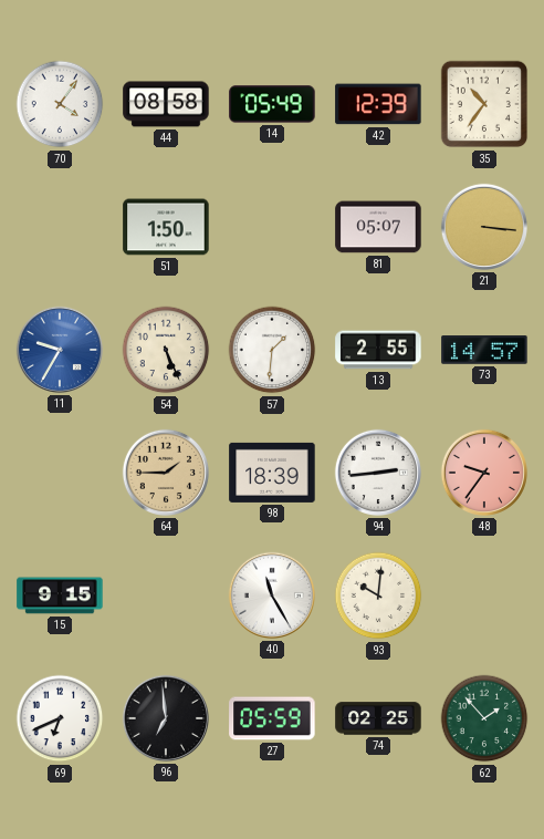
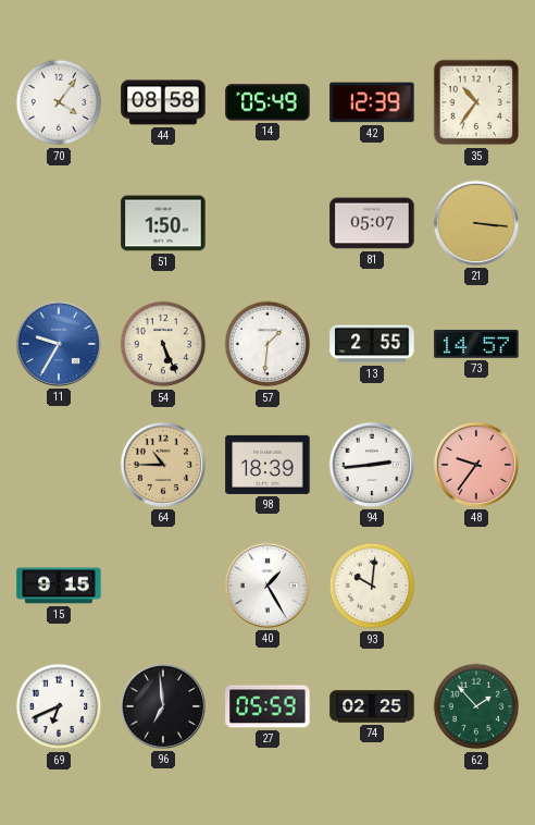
64: 1:45 -> 10:45
40: 11:25 -> 1:25
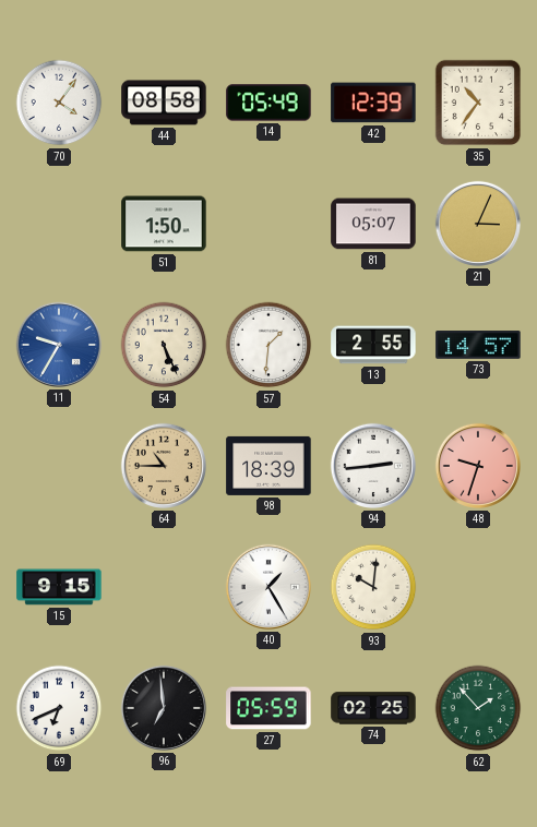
21: 3:16 -> 3:04
48: 9:36 -> 9:33
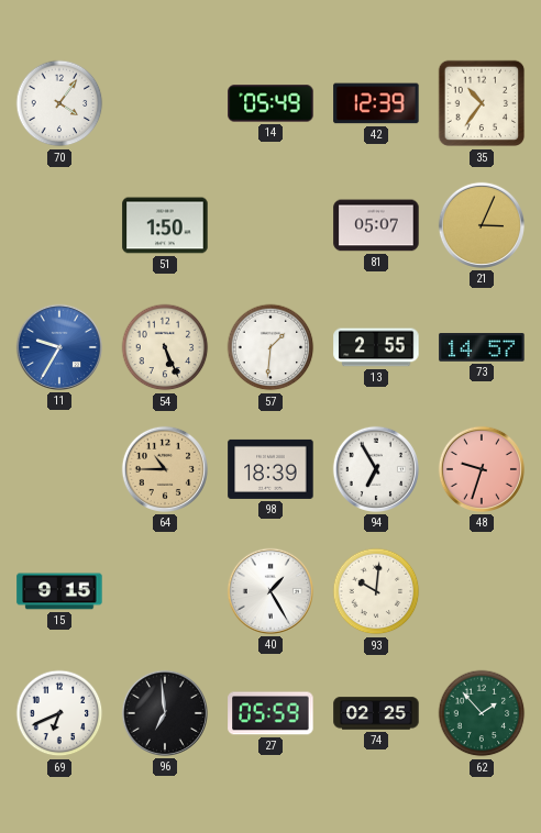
44: 08:58 -> none
94: 2:44 -> 6:55
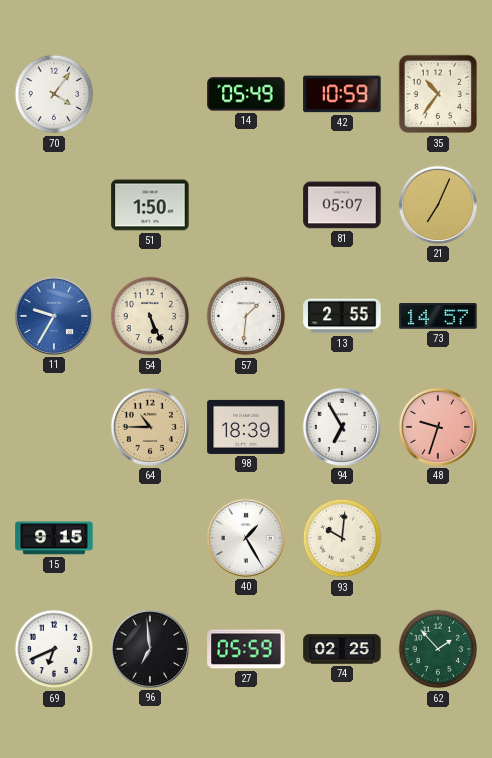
42: 12:39 -> 10:59
21: 3:04 -> 7:04
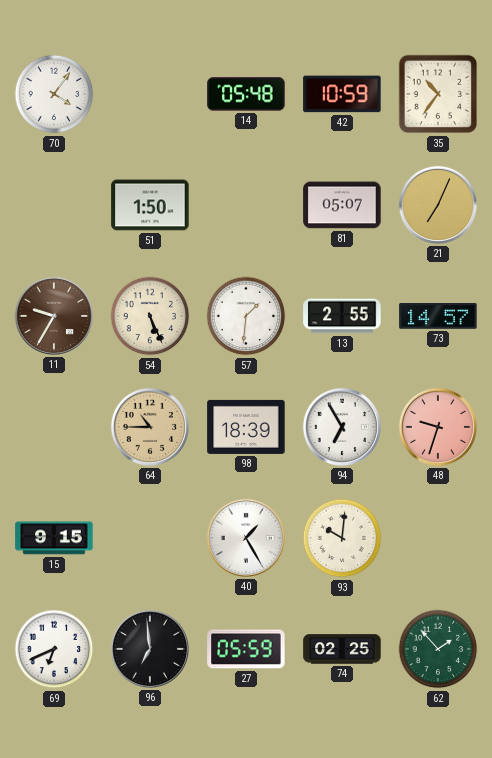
14: 05:49 -> 05:48
11 dial: blue -> brown
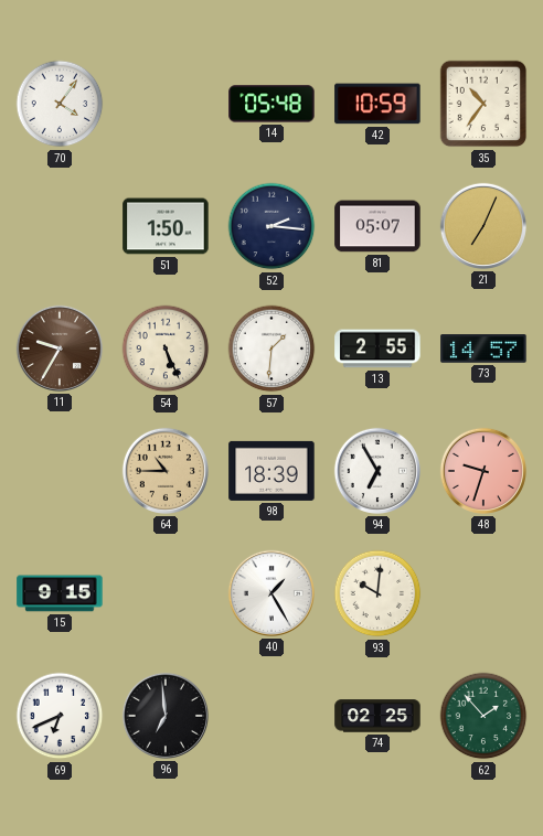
52: none -> 2:16
27: 05:59 -> none
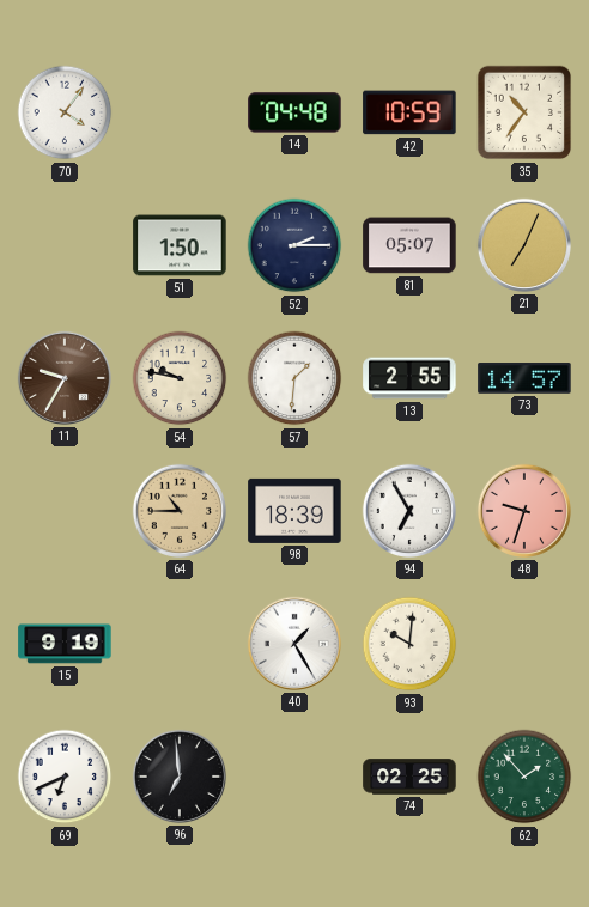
14: 05:48 -> 04:48
52: 2:16 -> 2:15
54: 5:26 -> 9:47
15: 9:15 -> 9:19
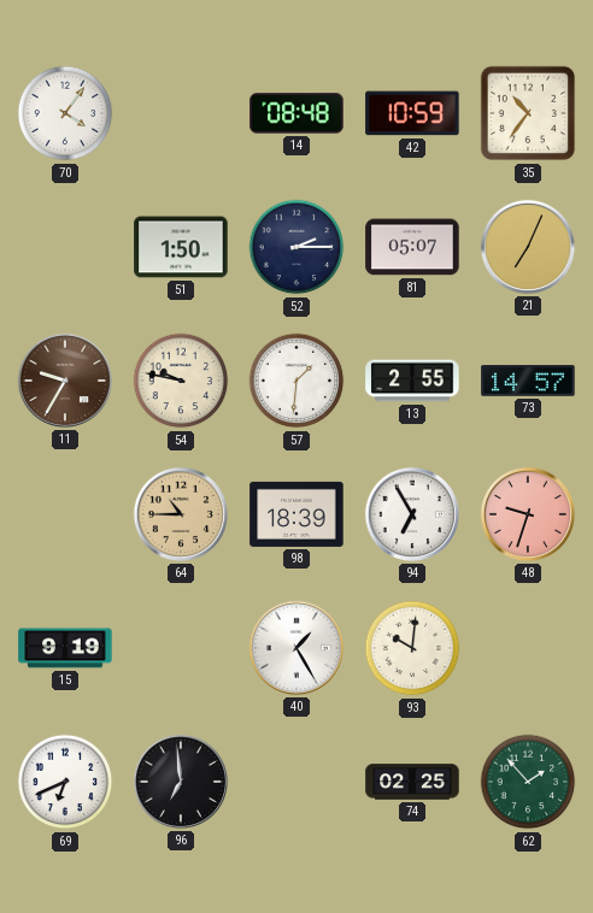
14: 04:48 -> 08:48
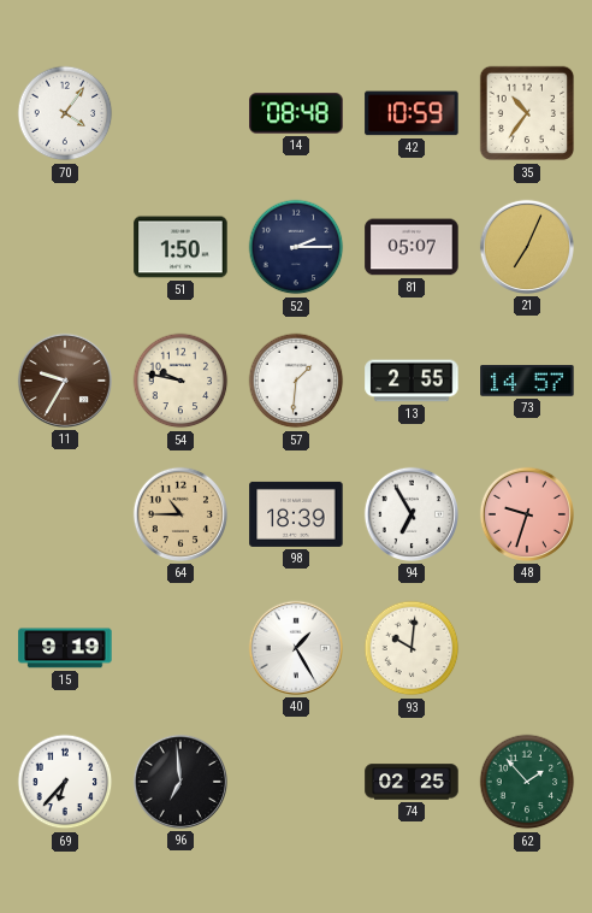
69: 6:41 -> 6:37
